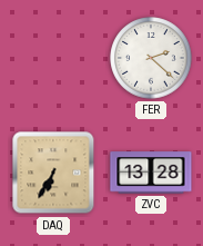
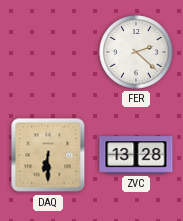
DAQ: 6:35 -> 6:30
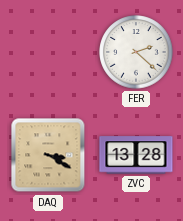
DAQ: 6:30 -> 3:20
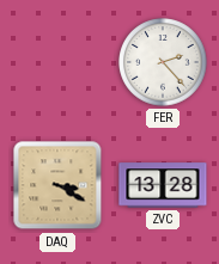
FER: 2:22 -> 2:23
